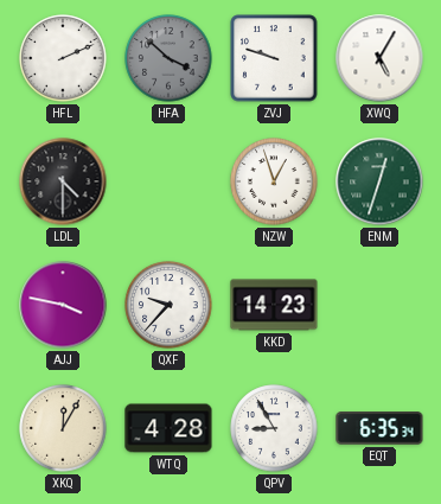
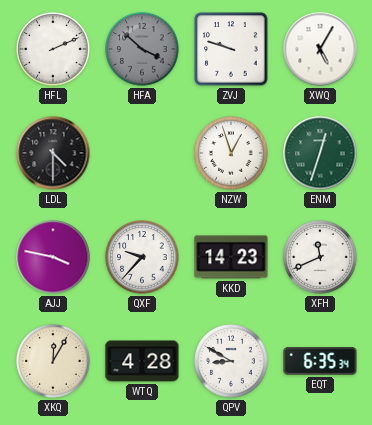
XFH: none -> 11:41
QPV: 8:55 -> 8:50
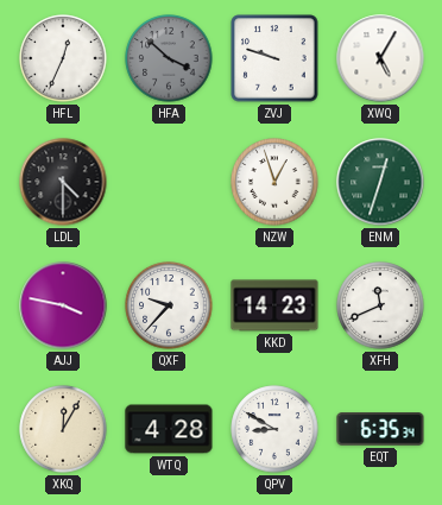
HFL: 2:11 -> 12:34
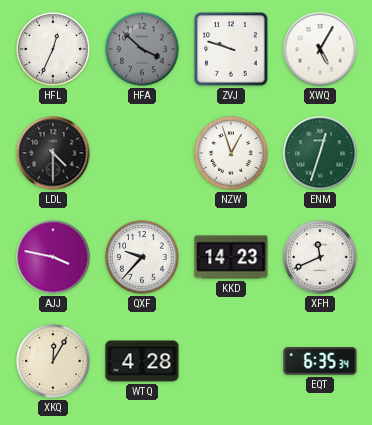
QPV: 8:50 -> none
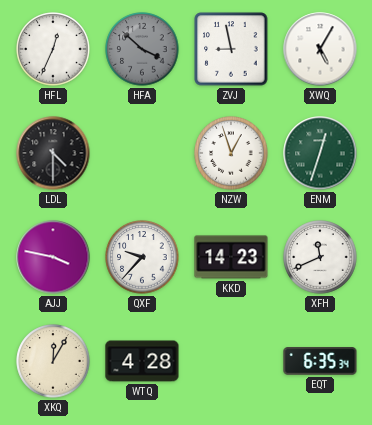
ZVJ: 9:48 -> 8:58
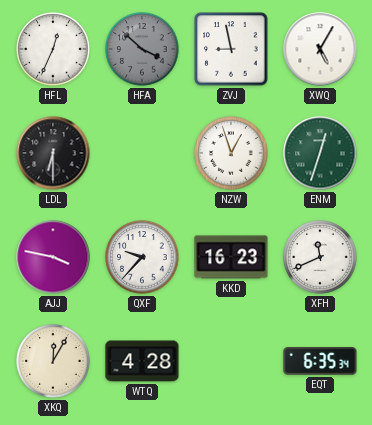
LDL: 4:30 -> 6:30
KKD: 14:23 -> 16:23
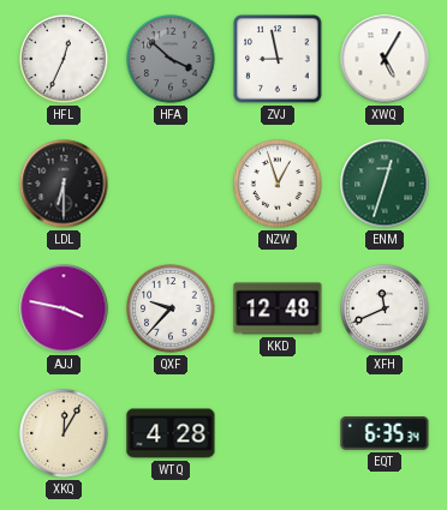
KKD: 16:23 -> 12:48
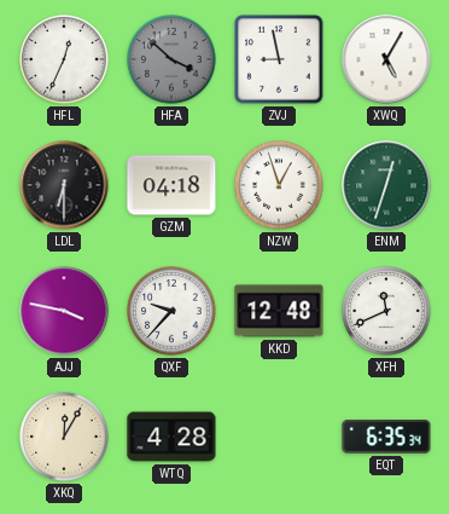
GZM: none -> 04:18
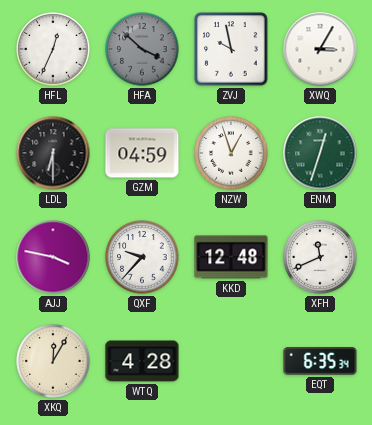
ZVJ: 8:58 -> 9:58
XWQ: 5:05 -> 3:05
GZM: 04:18 -> 04:59
